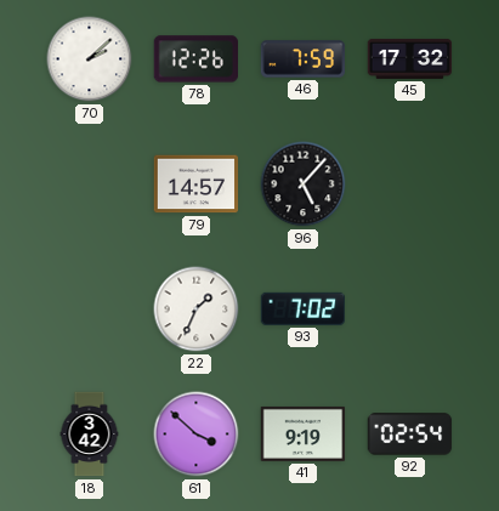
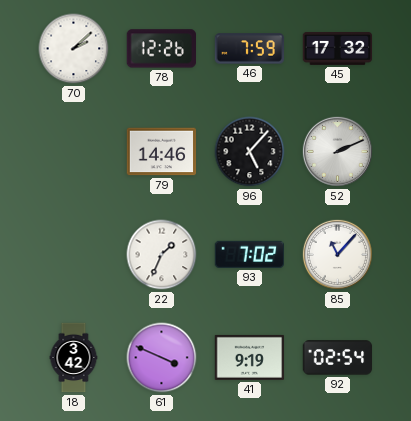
79: 14:57 -> 14:46
52: none -> 2:11
85: none -> 11:07
61: 3:52 -> 3:49
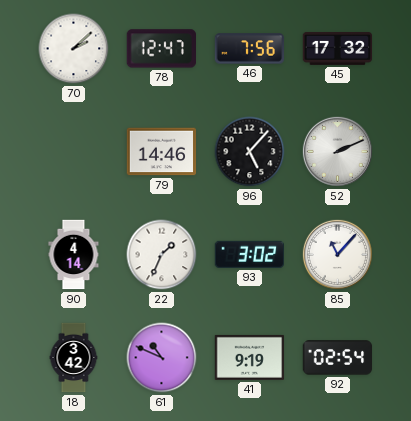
78: 12:26 -> 12:47
46: 7:59 -> 7:56
90: none -> 4:14
93: 7:02 -> 3:02
61: 3:49 -> 10:49
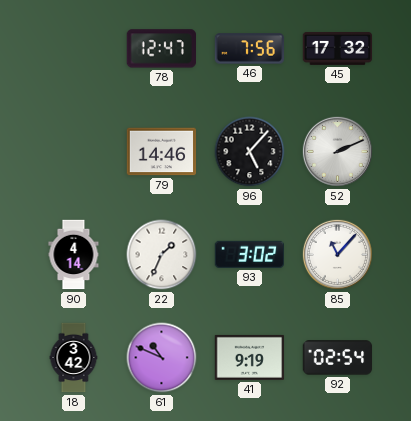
70: 2:08 -> none
